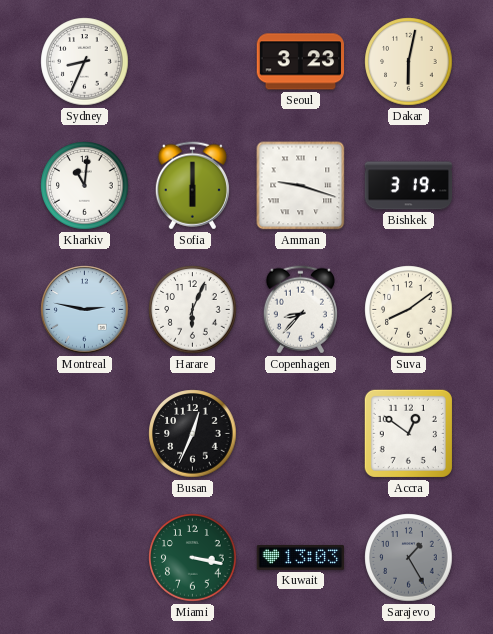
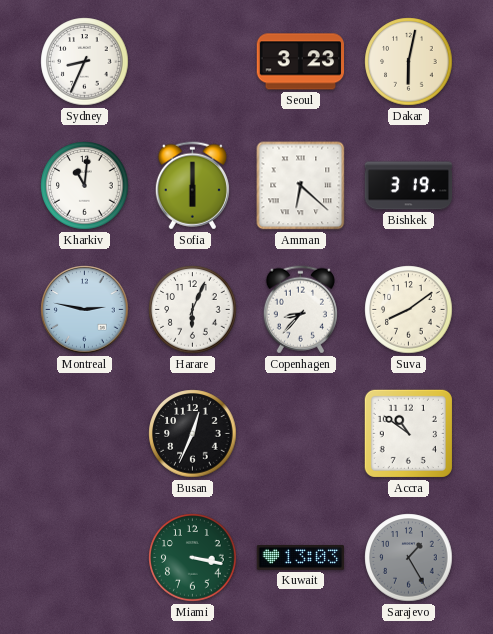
Amman: 9:18 -> 6:22
Accra: 12:51 -> 10:51
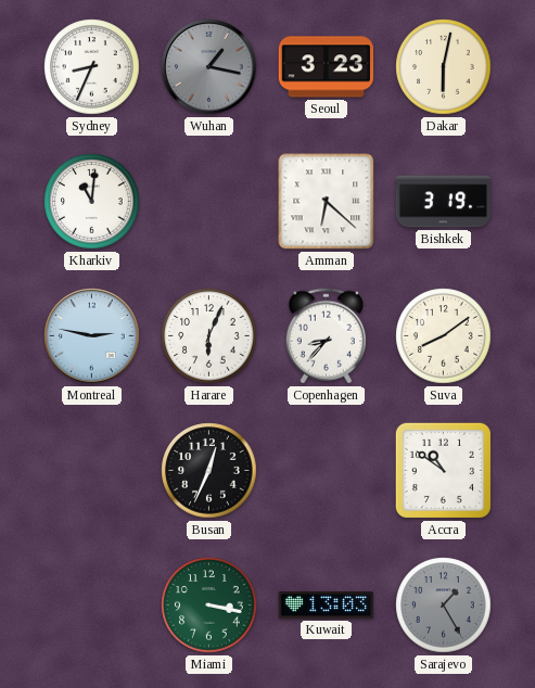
Wuhan: none -> 1:17
Sofia: 6:00 -> none
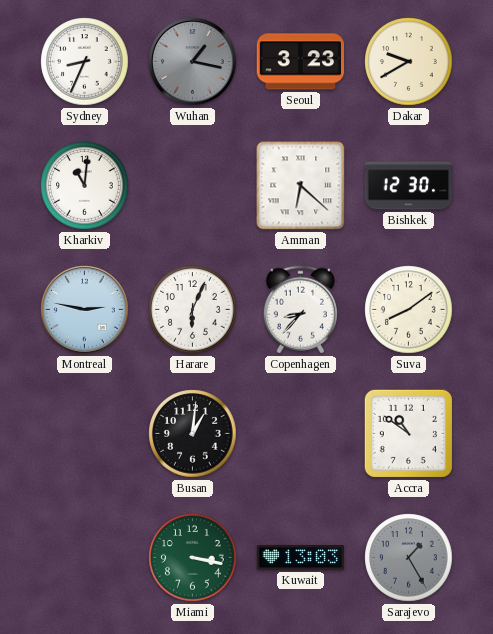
Dakar: 6:02 -> 9:40
Bishkek: 3:19 -> 12:30
Busan: 12:34 -> 1:01
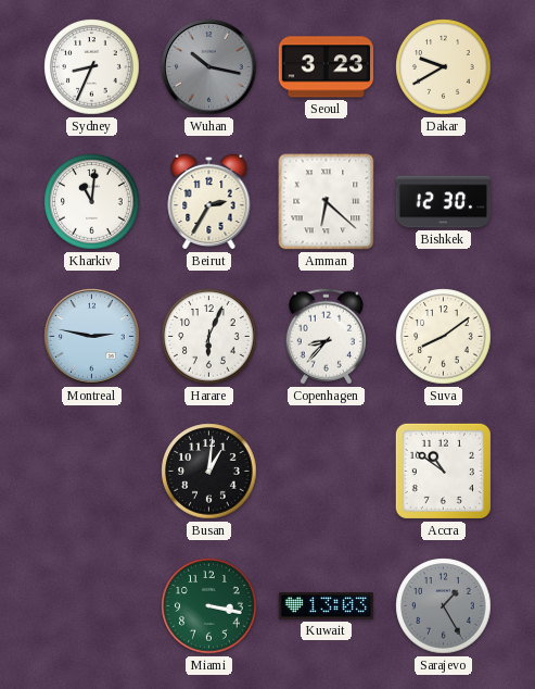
Wuhan: 1:17 -> 10:17
Beirut: none -> 2:35
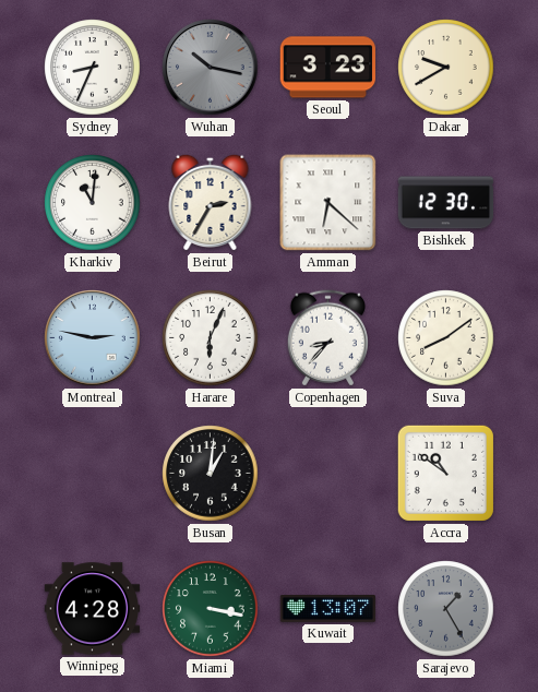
Winnipeg: none -> 4:28
Kuwait: 13:03 -> 13:07
